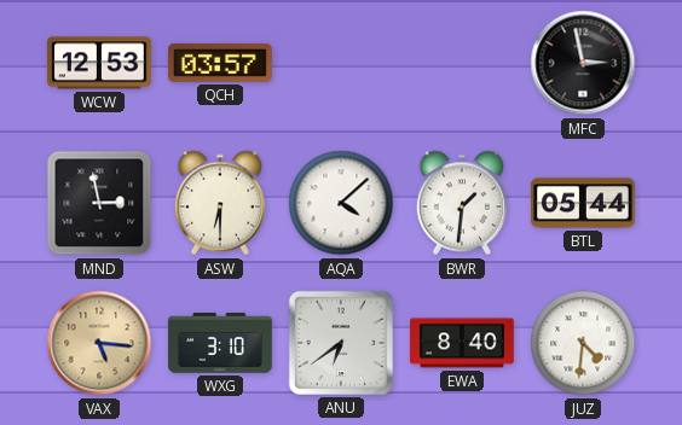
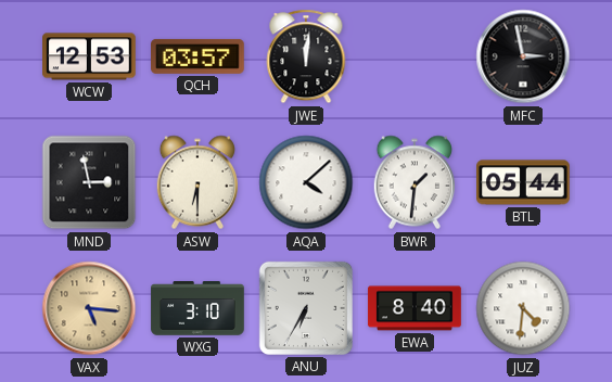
JWE: none -> 12:01
ANU: 6:39 -> 6:35
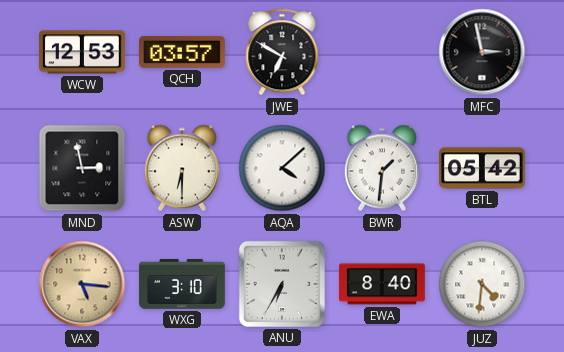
JWE: 12:01 -> 6:50
BTL: 05:44 -> 05:42
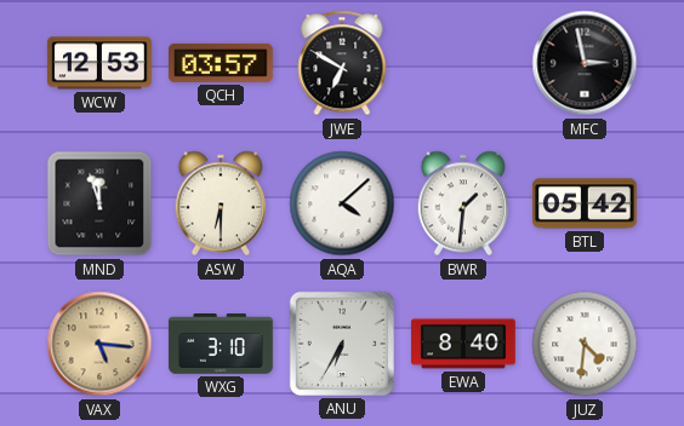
MND: 2:58 -> 11:57
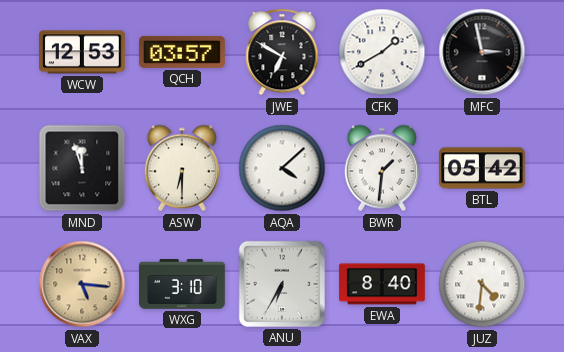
CFK: none -> 1:40
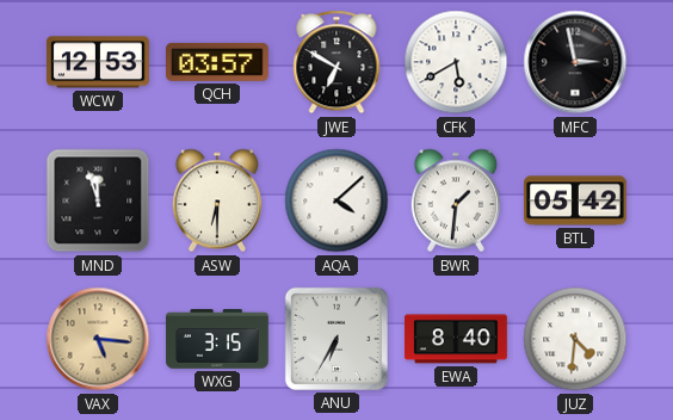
CFK: 1:40 -> 5:40
WXG: 3:10 -> 3:15
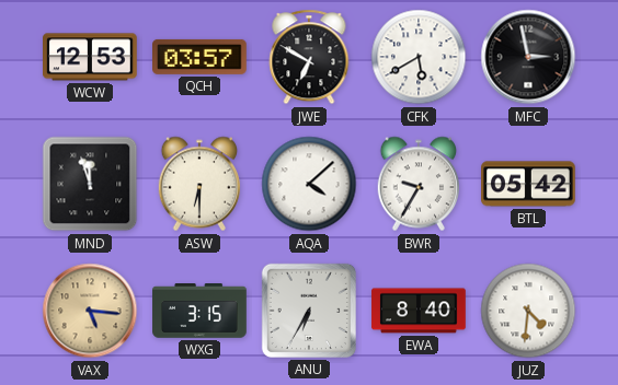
BWR: 1:31 -> 9:35
